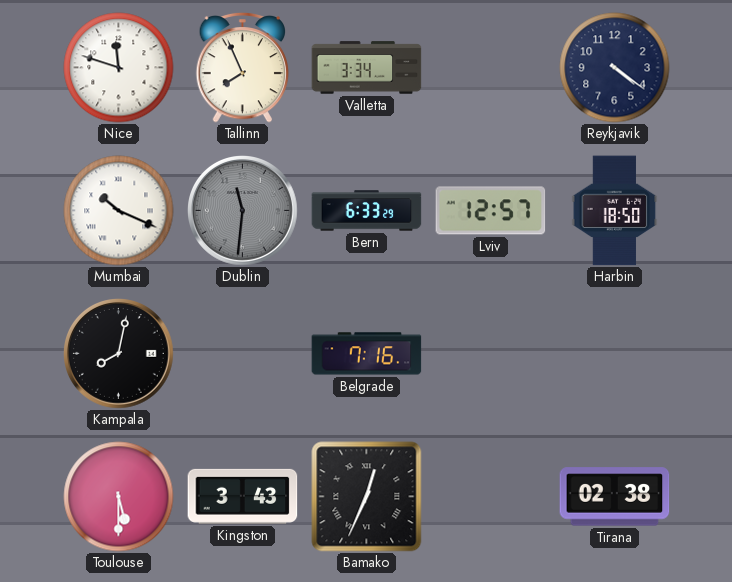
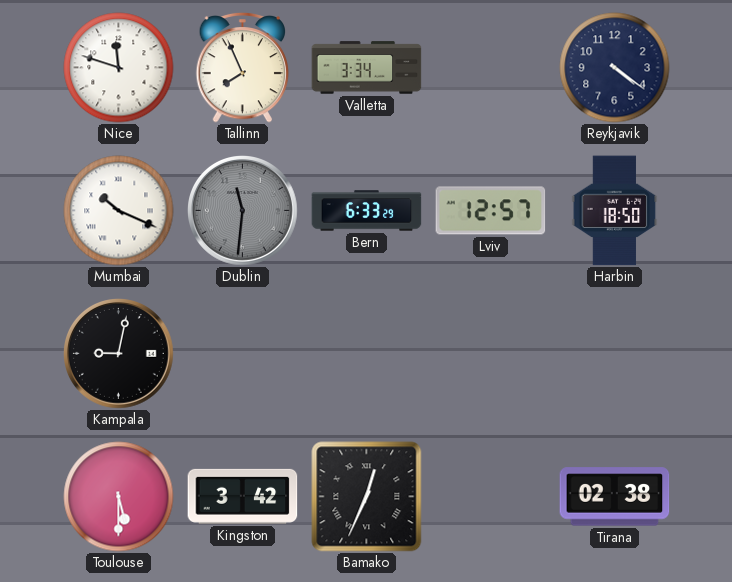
Kampala: 8:02 -> 9:02
Belgrade: 7:16 -> none
Kingston: 3:43 -> 3:42
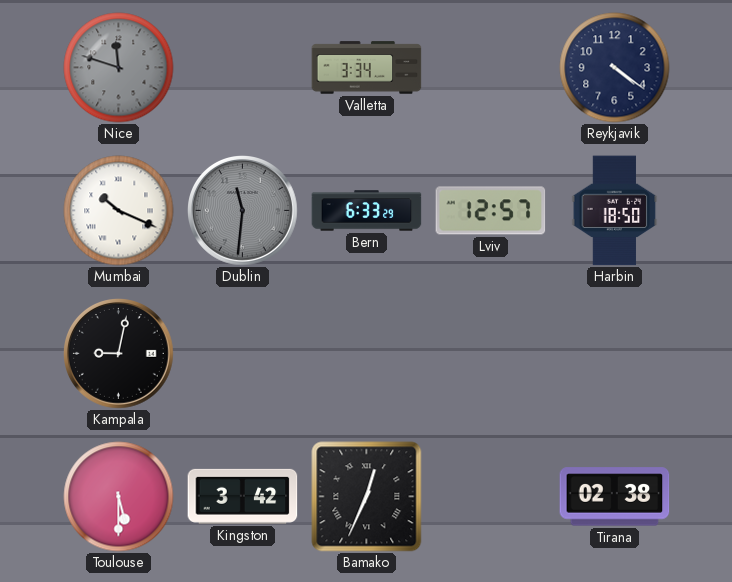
Nice dial: white -> grey
Tallinn: 7:56 -> none
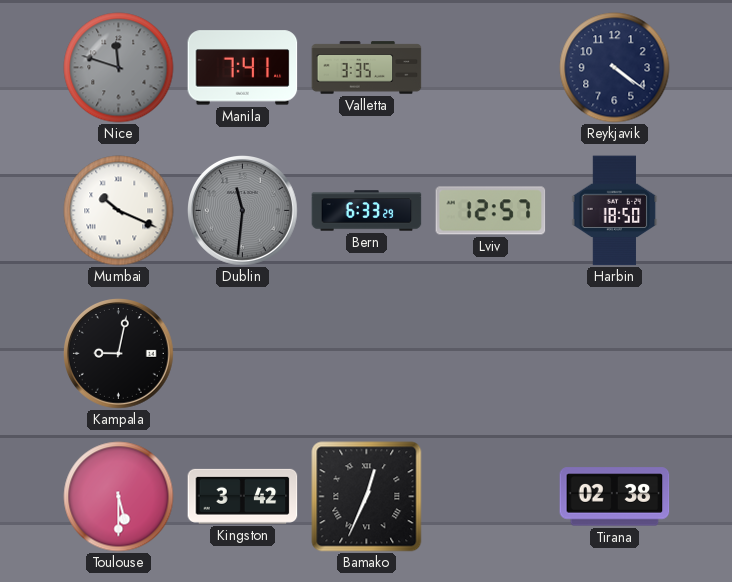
Manila: none -> 7:41
Valletta: 3:34 -> 3:35
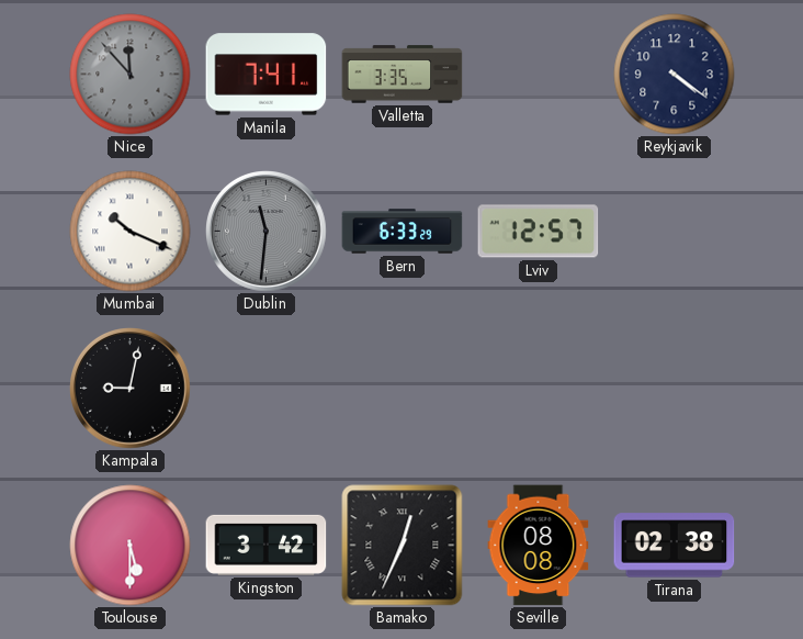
Nice: 11:48 -> 11:53
Harbin: 18:50 -> none
Seville: none -> 08:08
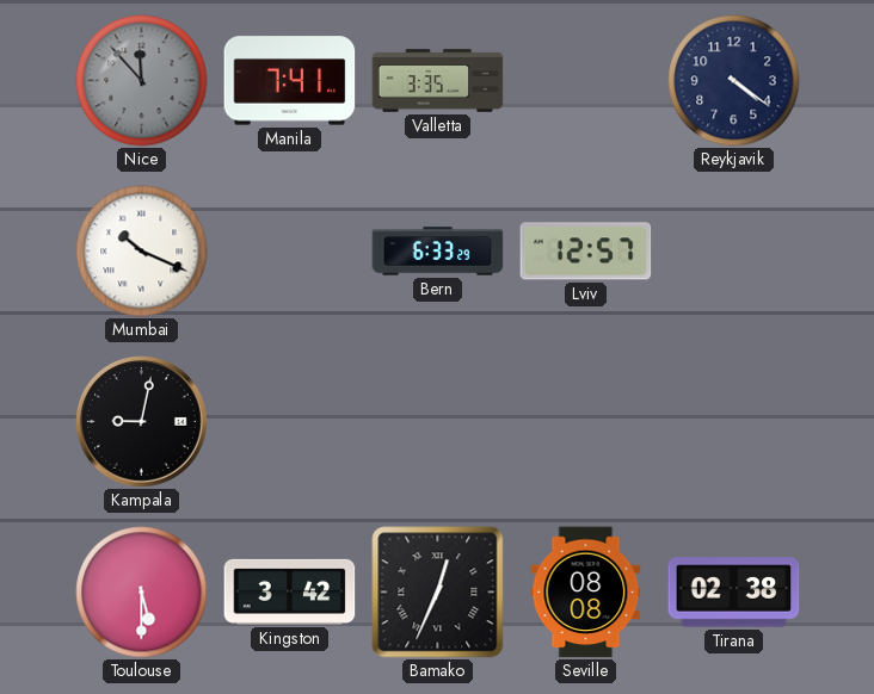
Dublin: 11:31 -> none
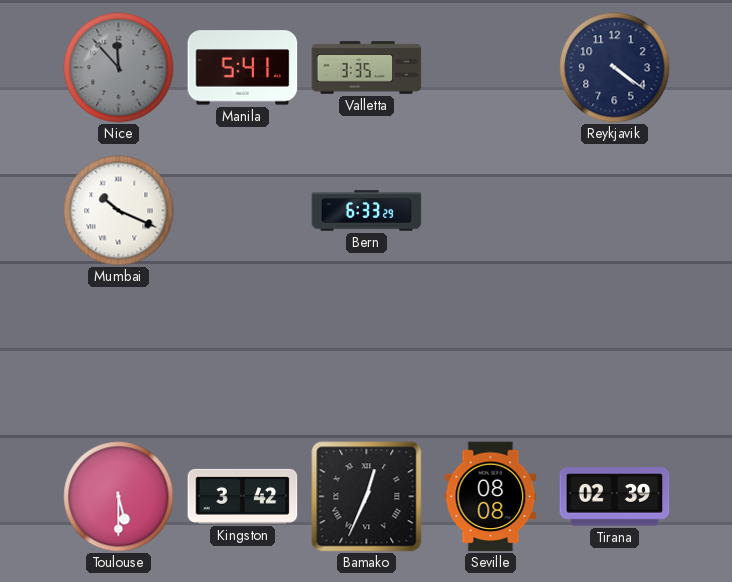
Manila: 7:41 -> 5:41
Lviv: 12:57 -> none
Kampala: 9:02 -> none
Tirana: 02:38 -> 02:39
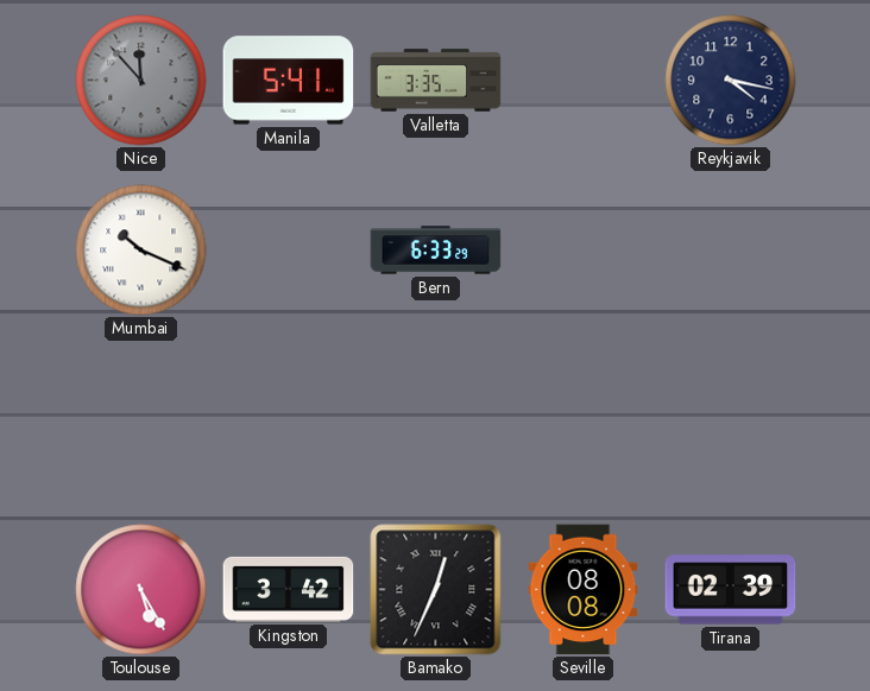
Reykjavik: 4:21 -> 4:17
Toulouse: 5:30 -> 5:25
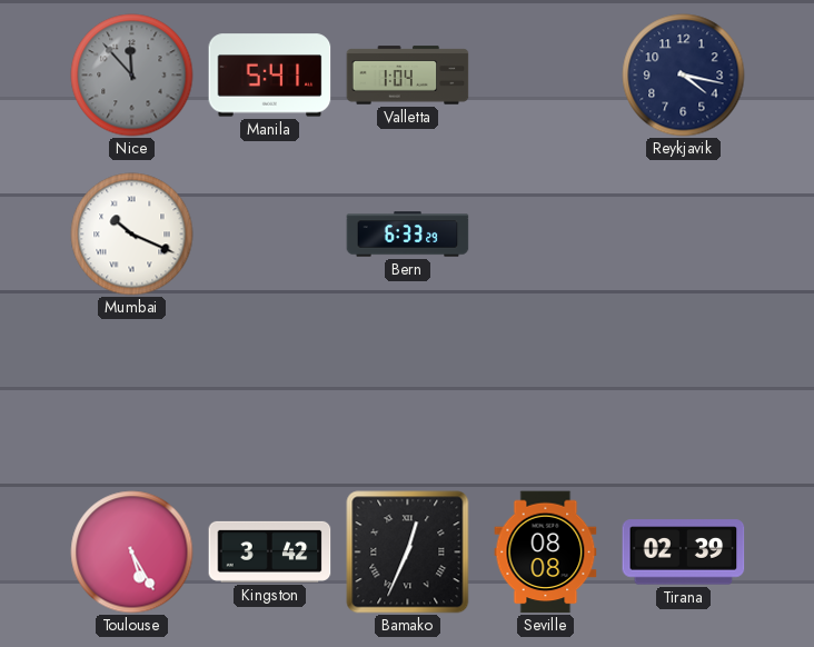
Valletta: 3:35 -> 1:04
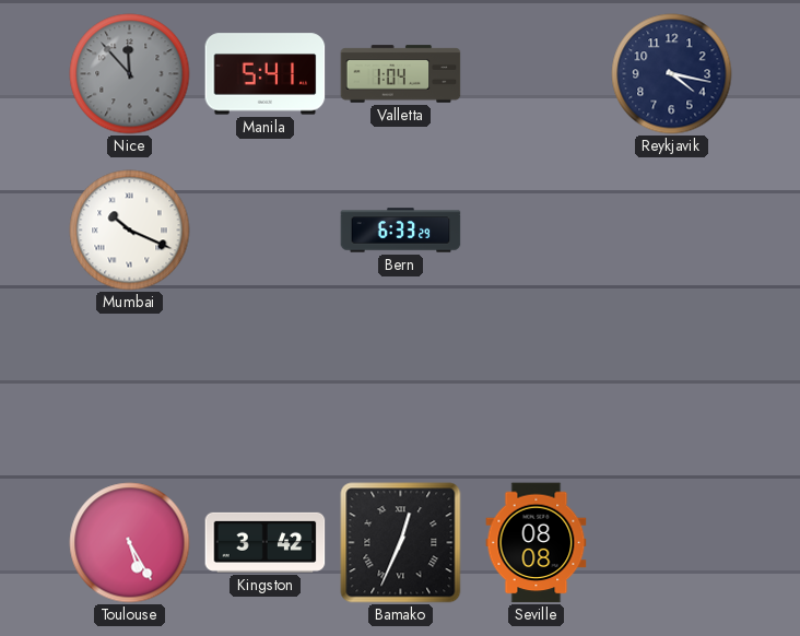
Tirana: 02:39 -> none
